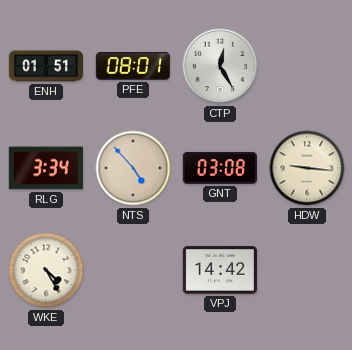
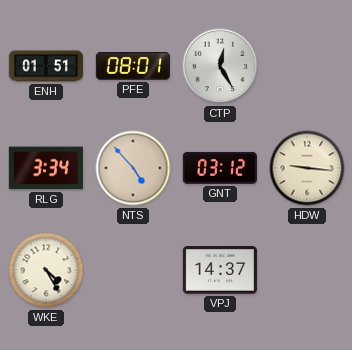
GNT: 03:08 -> 03:12
VPJ: 14:42 -> 14:37
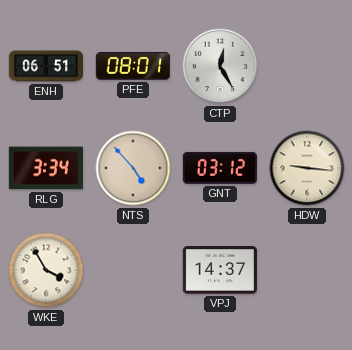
ENH: 01:51 -> 06:51
WKE: 4:25 -> 3:55
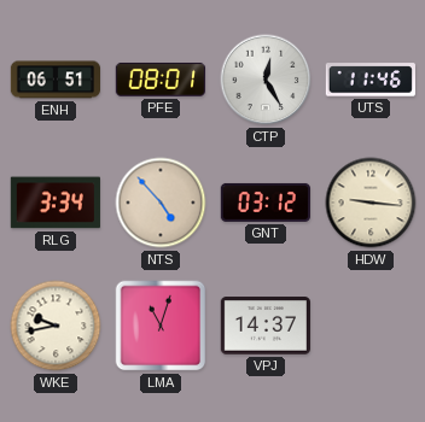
UTS: none -> 11:46
WKE: 3:55 -> 9:43
LMA: none -> 11:03
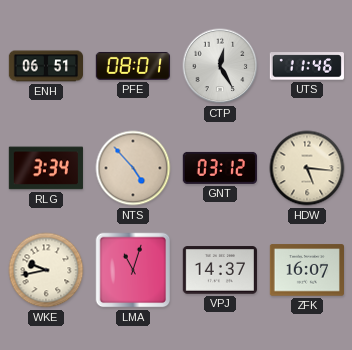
HDW: 9:16 -> 5:16
ZFK: none -> 16:07
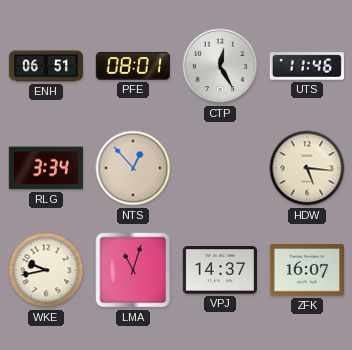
NTS: 4:53 -> 12:53
GNT: 03:12 -> none
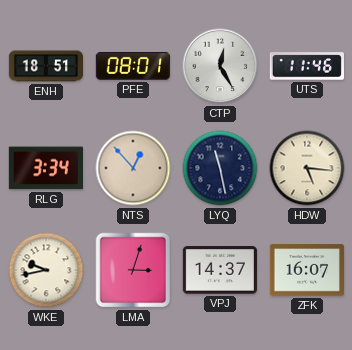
ENH: 06:51 -> 18:51
LYQ: none -> 11:28
LMA: 11:03 -> 3:03
